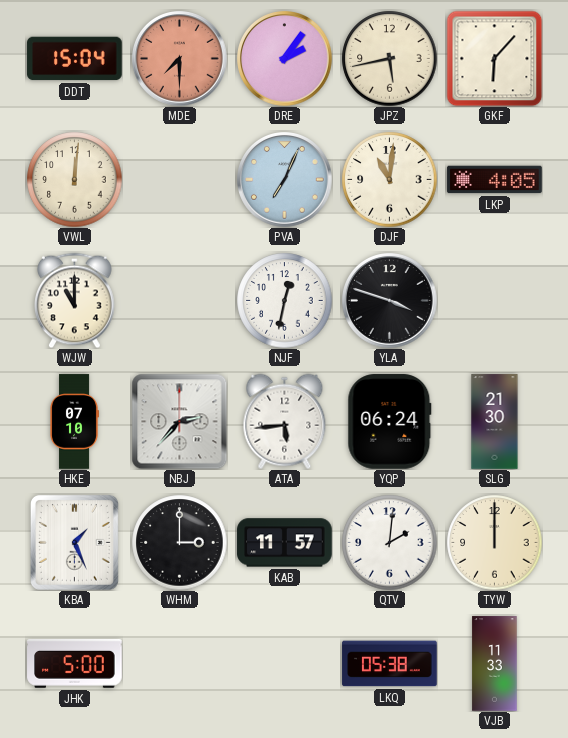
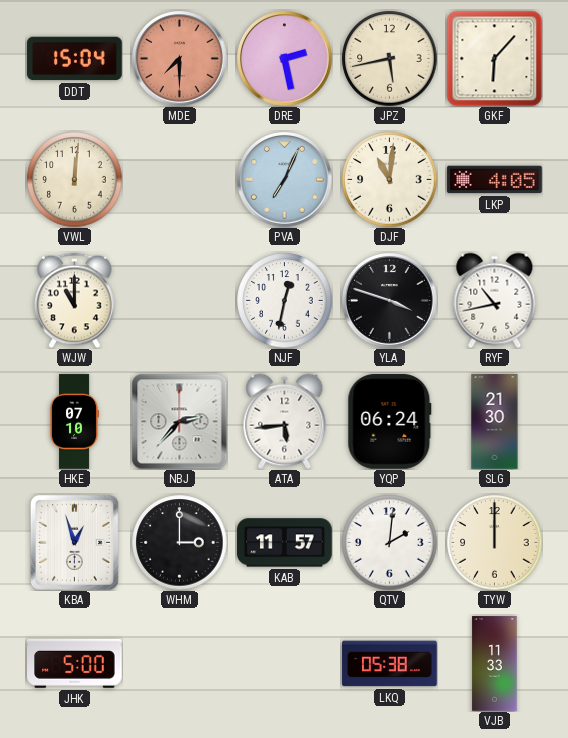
DRE: 2:06 -> 2:28
RYF: none -> 10:43
KBA: 1:26 -> 12:57
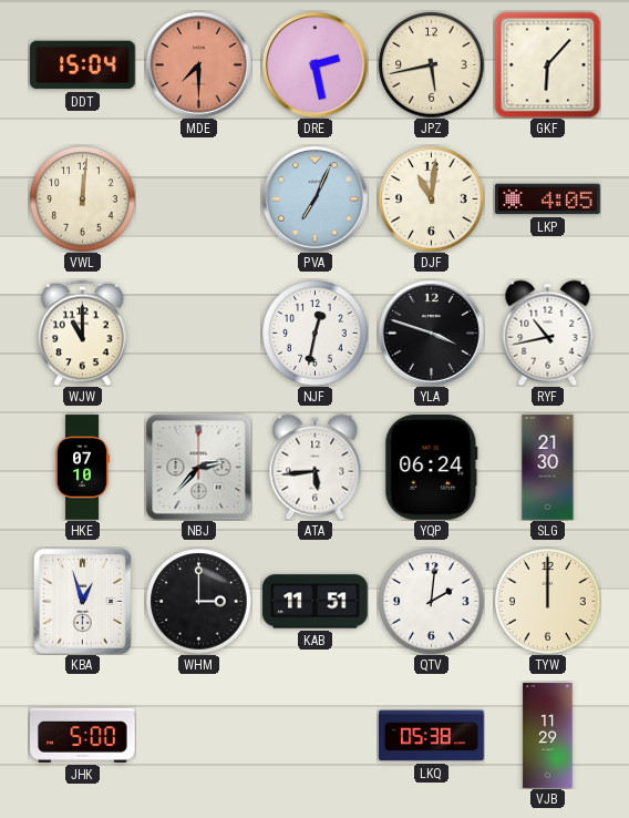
KAB: 11:57 -> 11:51
VJB: 11:33 -> 11:29
